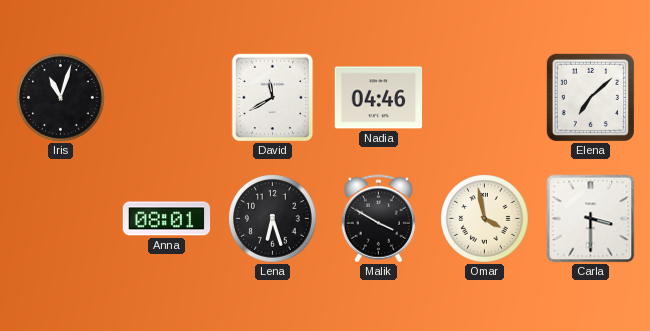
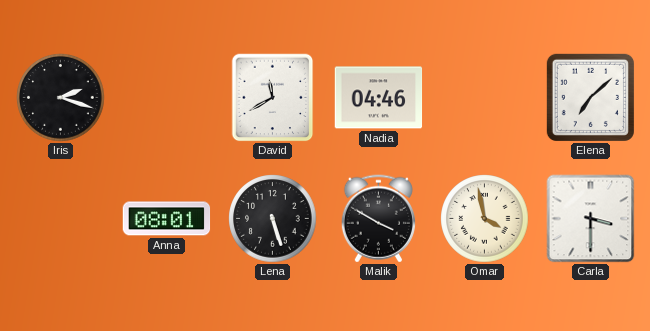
Iris: 11:03 -> 2:18
Lena: 6:27 -> 5:27
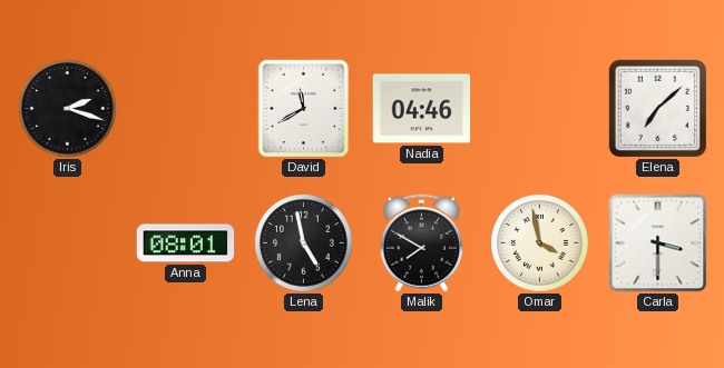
Lena: 5:27 -> 4:58
Malik: 3:50 -> 7:50
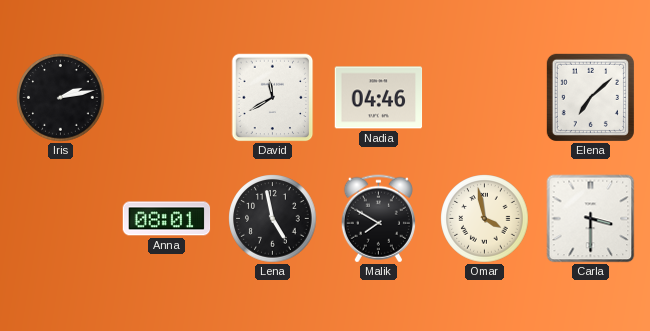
Iris: 2:18 -> 2:13
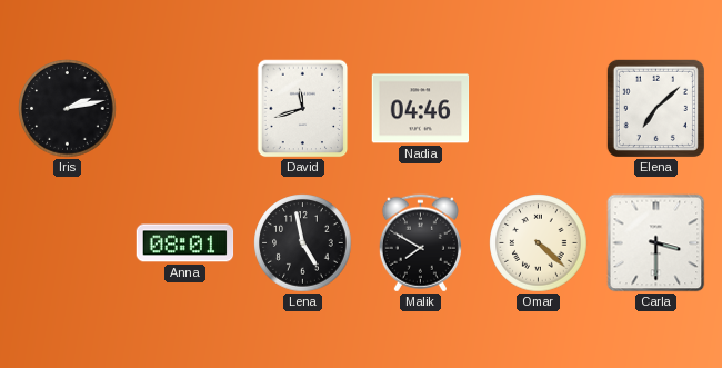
David: 11:40 -> 11:42
Omar: 3:58 -> 4:22
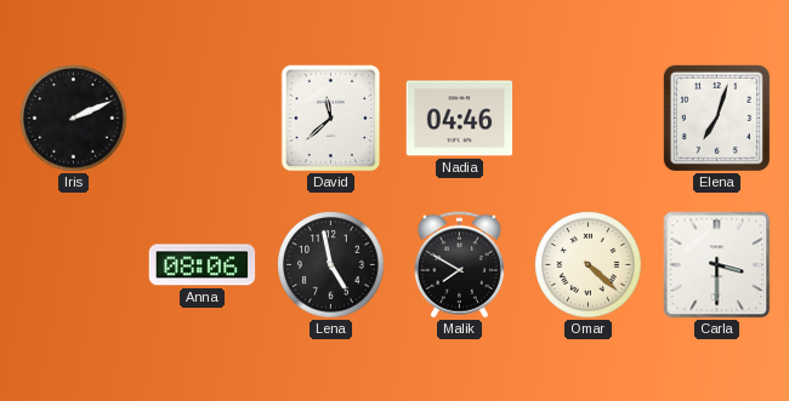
Iris: 2:13 -> 2:11
David: 11:42 -> 11:38
Elena: 7:08 -> 7:03
Anna: 08:01 -> 08:06
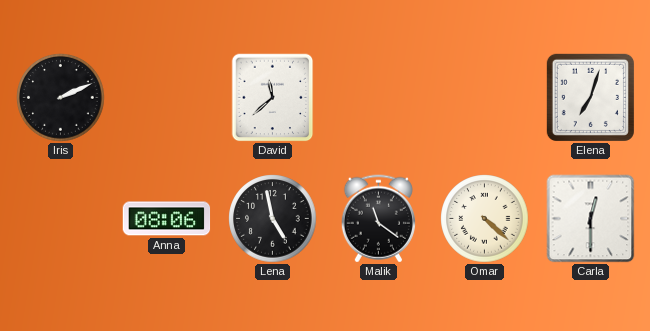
Nadia: 04:46 -> none
Malik: 7:50 -> 11:21
Carla: 3:30 -> 12:30
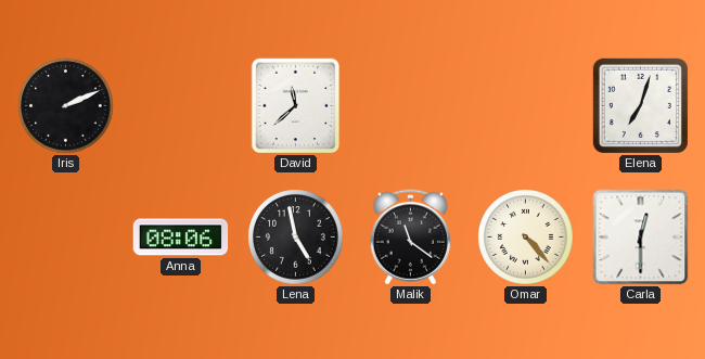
Omar: 4:22 -> 4:23
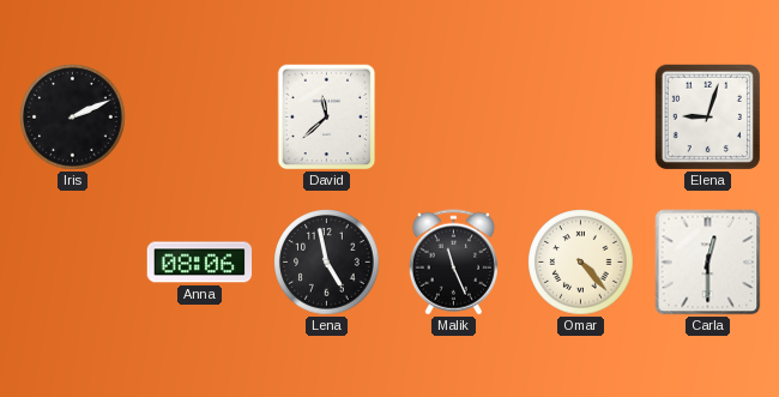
Elena: 7:03 -> 9:03
Malik: 11:21 -> 11:26
